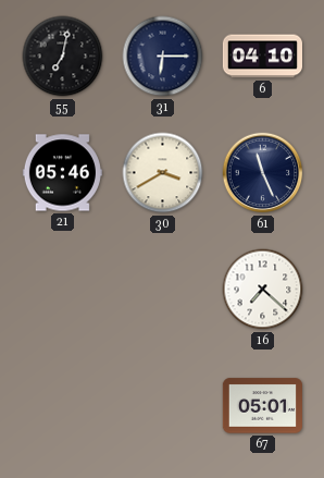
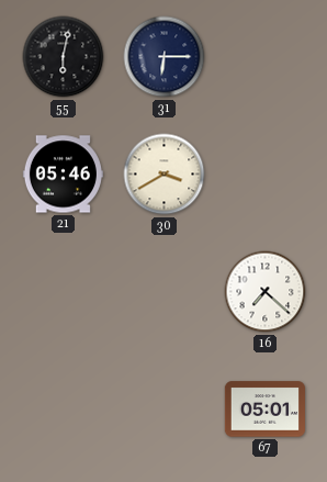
55: 7:02 -> 6:02
6: 04:10 -> none
61: 11:26 -> none
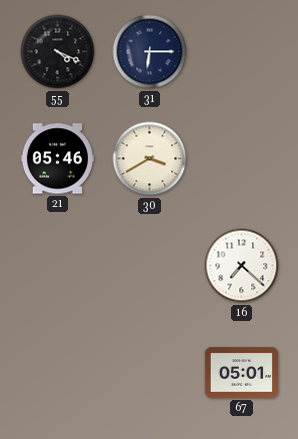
55: 6:02 -> 4:19
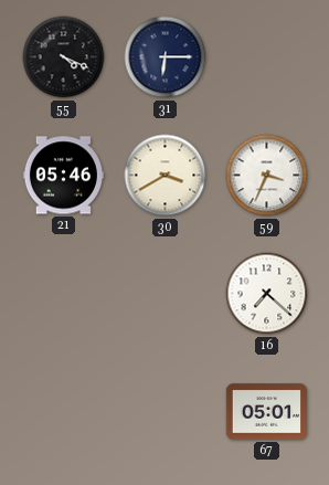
59: none -> 3:34
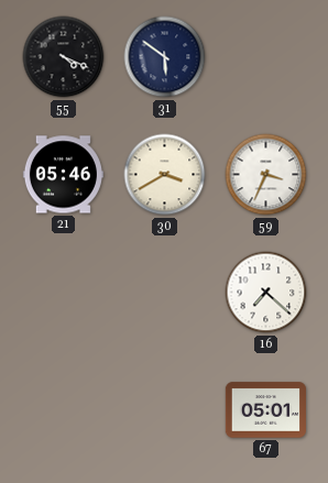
31: 6:15 -> 5:51
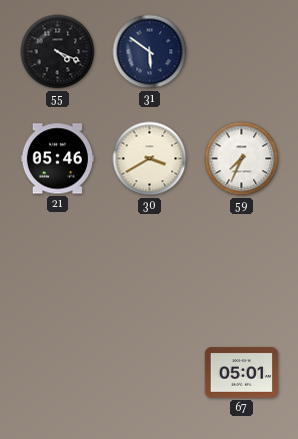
59: 3:34 -> 7:34
16: 7:22 -> none
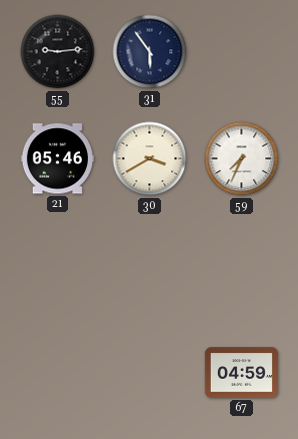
55: 4:19 -> 9:14
31: 5:51 -> 5:54
67: 05:01 -> 04:59
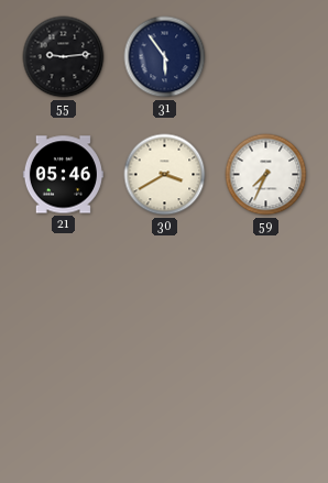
67: 04:59 -> none
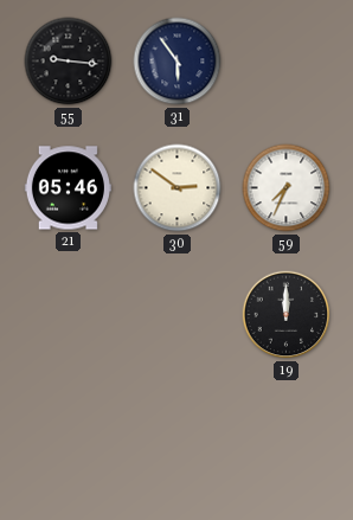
55: 9:14 -> 9:16
30: 3:40 -> 2:51
19: none -> 12:00
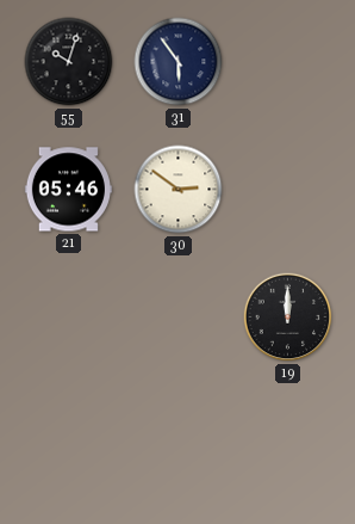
55: 9:16 -> 10:03
59: 7:34 -> none
